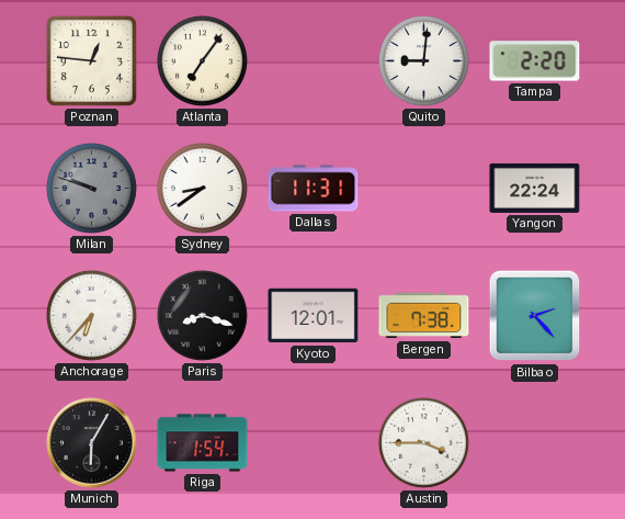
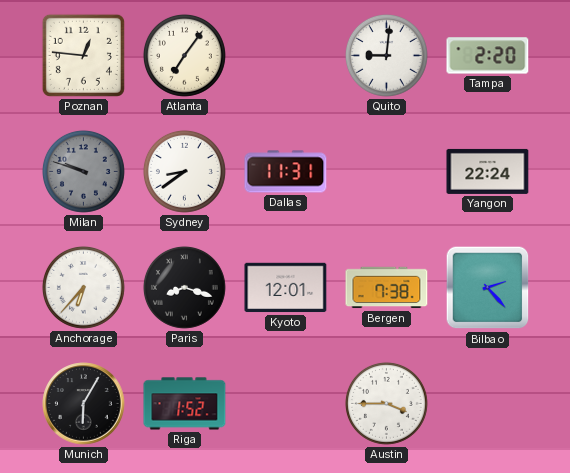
Riga: 1:54 -> 1:52
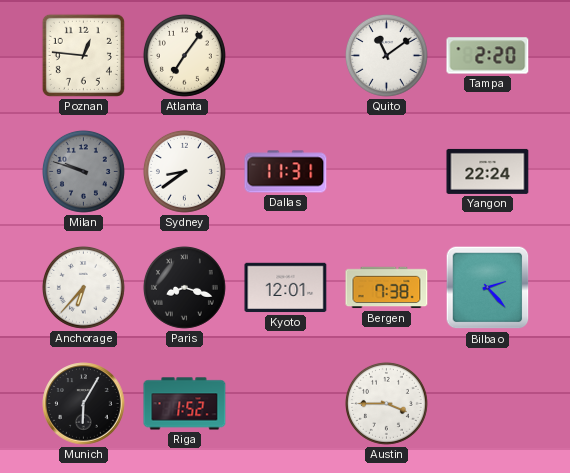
Quito: 9:01 -> 11:09
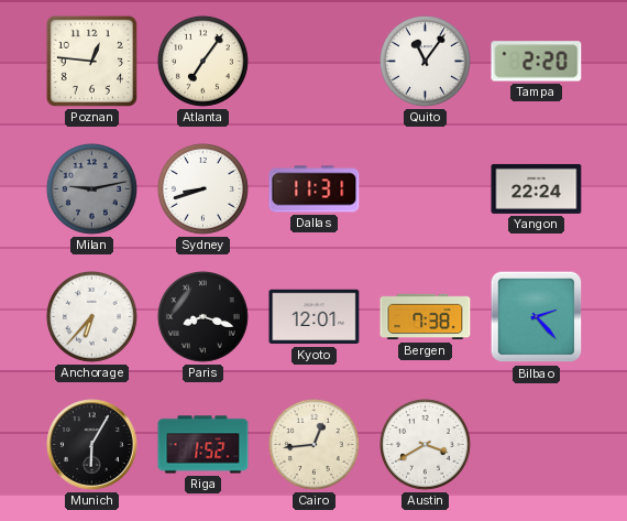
Quito: 11:09 -> 11:06
Milan: 9:48 -> 9:13
Sydney: 8:39 -> 8:42
Cairo: none -> 12:44
Austin: 3:45 -> 3:40
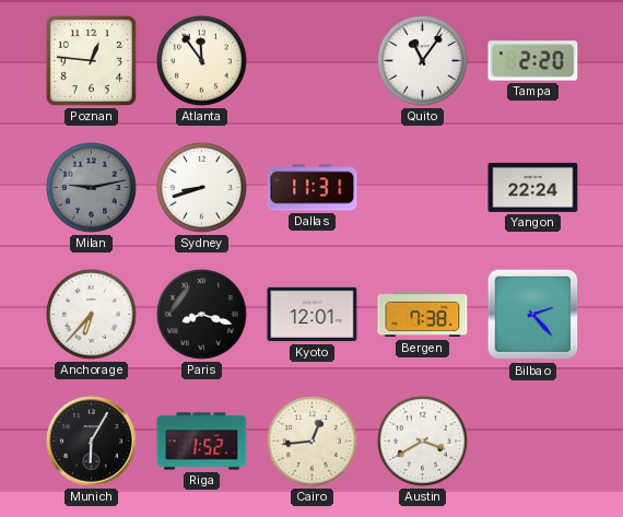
Atlanta: 7:06 -> 11:54
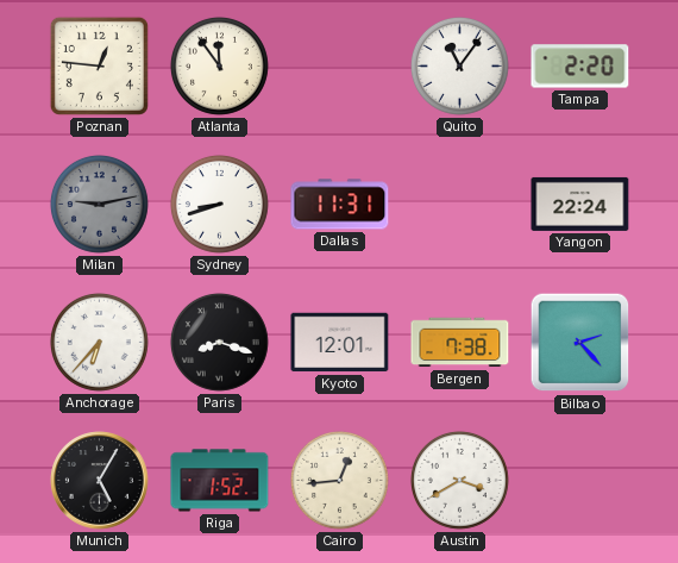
Munich: 6:05 -> 5:05
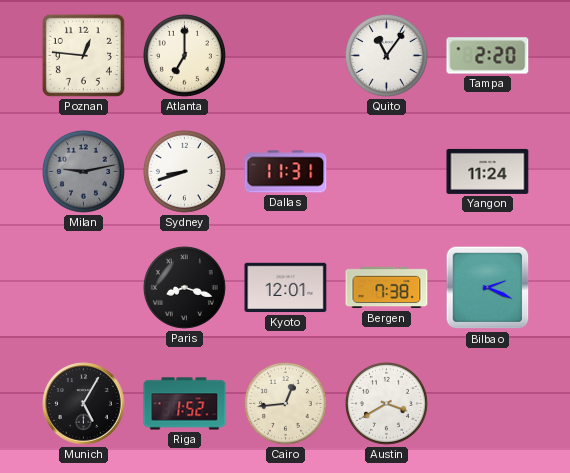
Atlanta: 11:54 -> 7:00
Yangon: 22:24 -> 11:24
Anchorage: 6:37 -> none
Bilbao: 2:23 -> 2:19
